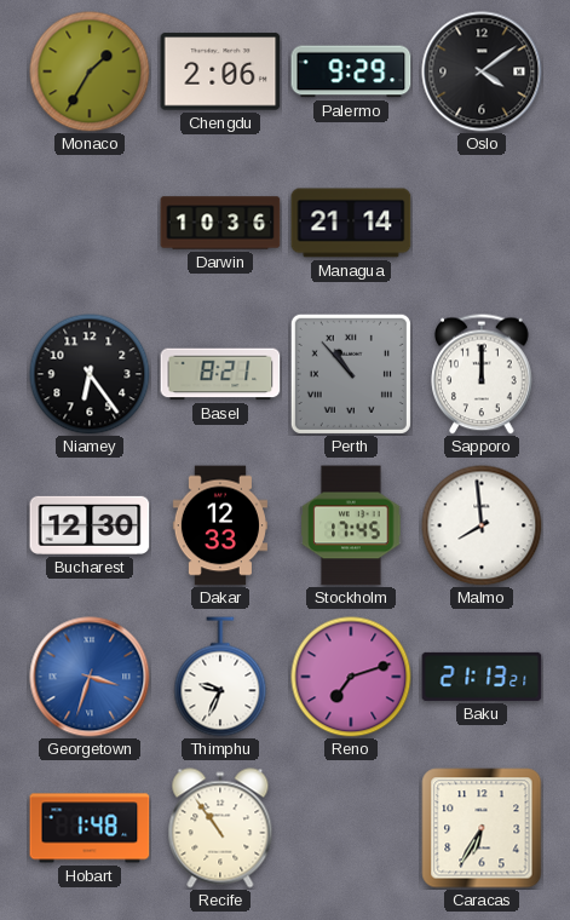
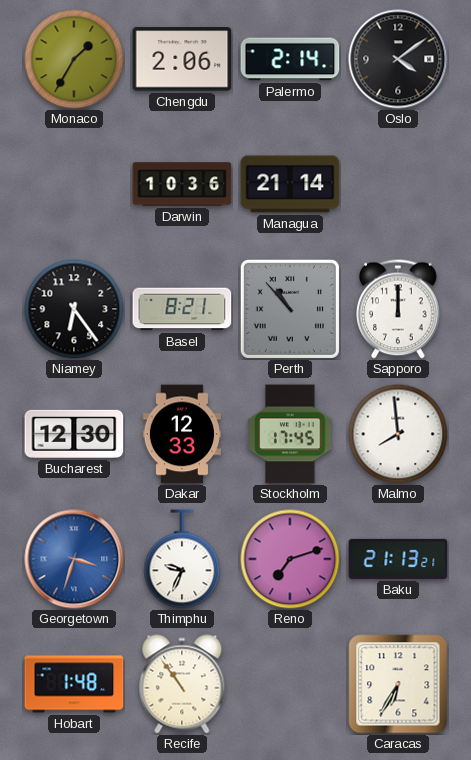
Palermo: 9:29 -> 2:14
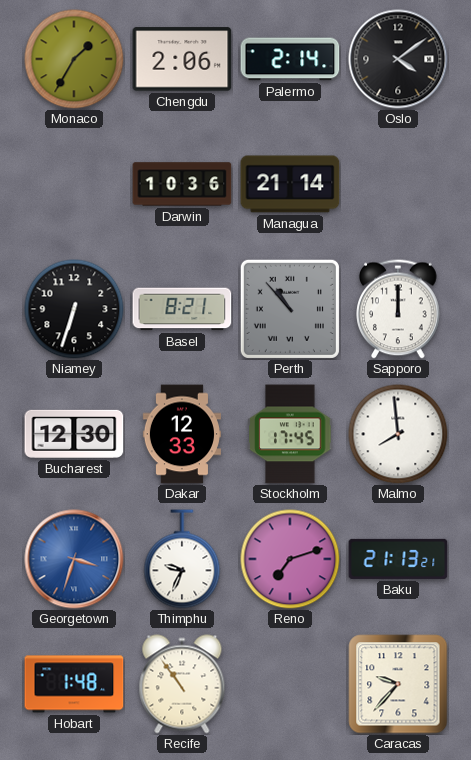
Niamey: 6:24 -> 6:33
Caracas: 6:35 -> 9:37
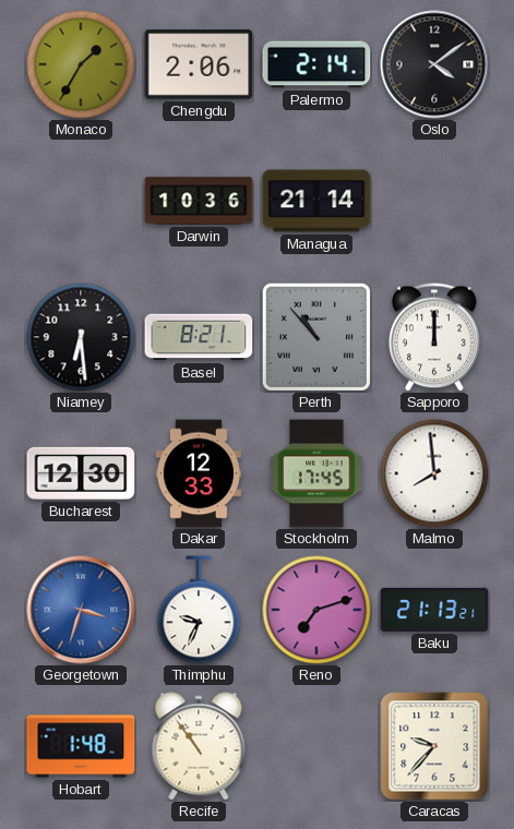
Niamey: 6:33 -> 6:29
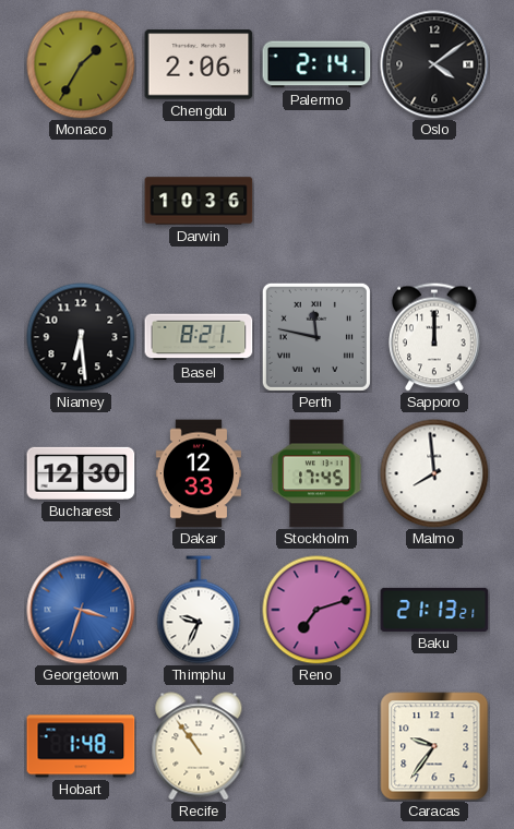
Managua: 21:14 -> none
Perth: 10:53 -> 11:47
Caracas: 9:37 -> 9:36
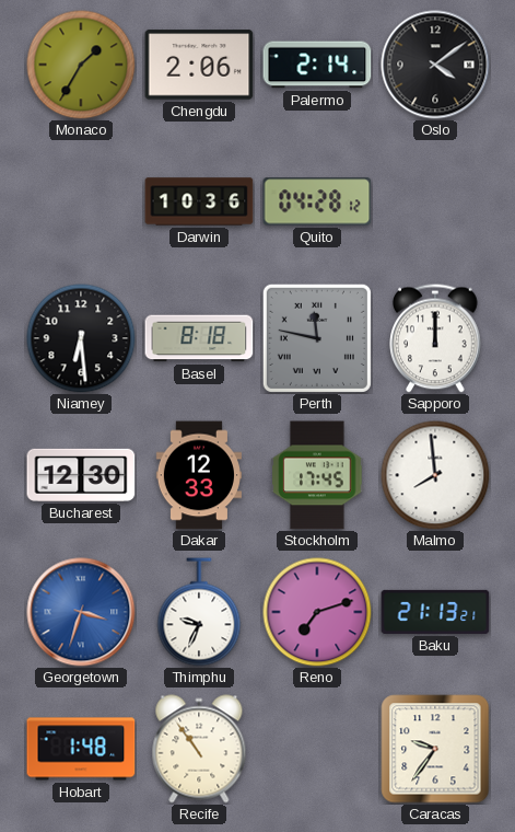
Quito: none -> 04:28
Basel: 8:21 -> 8:18
